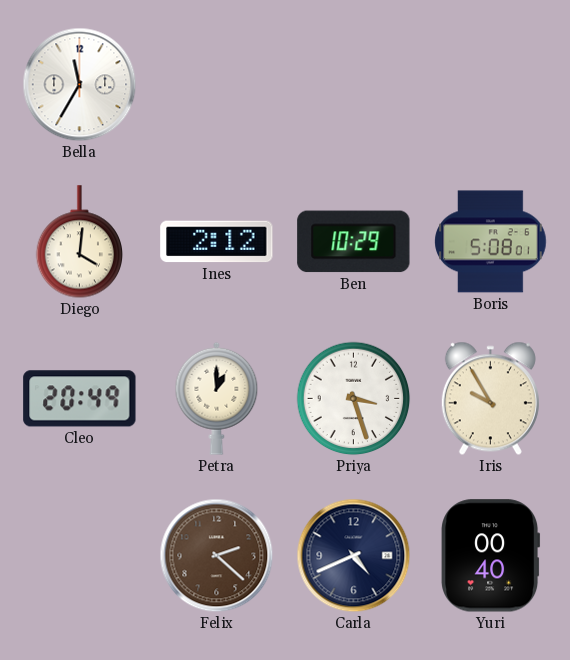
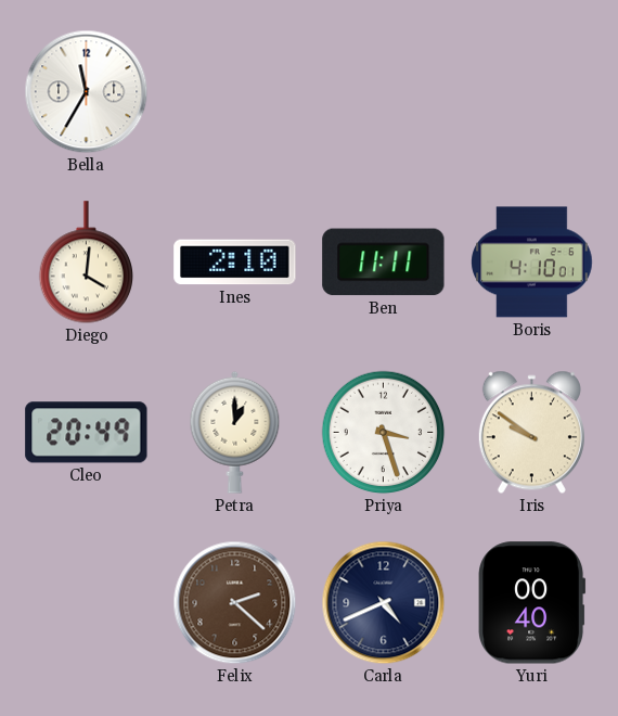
Ines: 2:12 -> 2:10
Ben: 10:29 -> 11:11
Boris: 5:08 -> 4:10
Iris: 9:55 -> 9:51
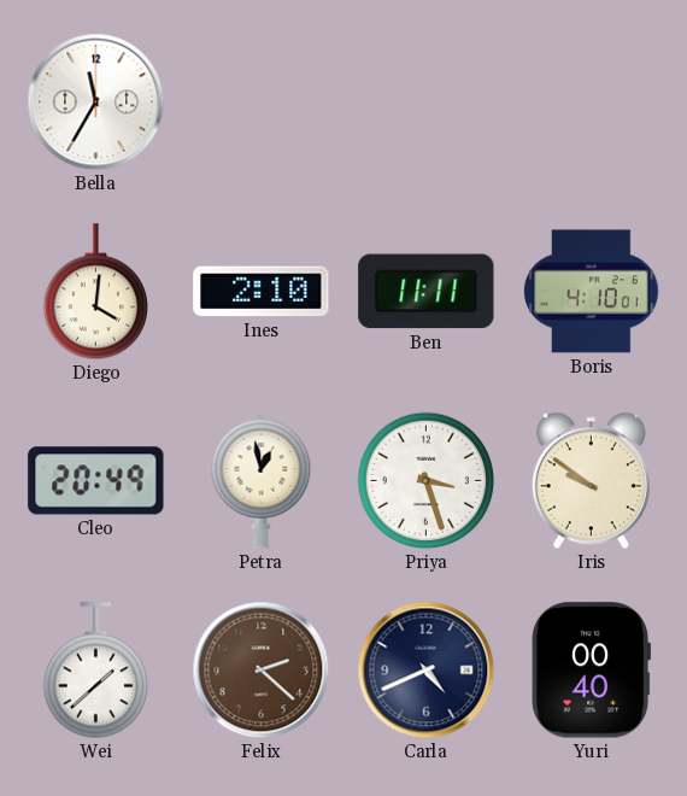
Petra: 1:00 -> 12:58
Wei: none -> 1:38
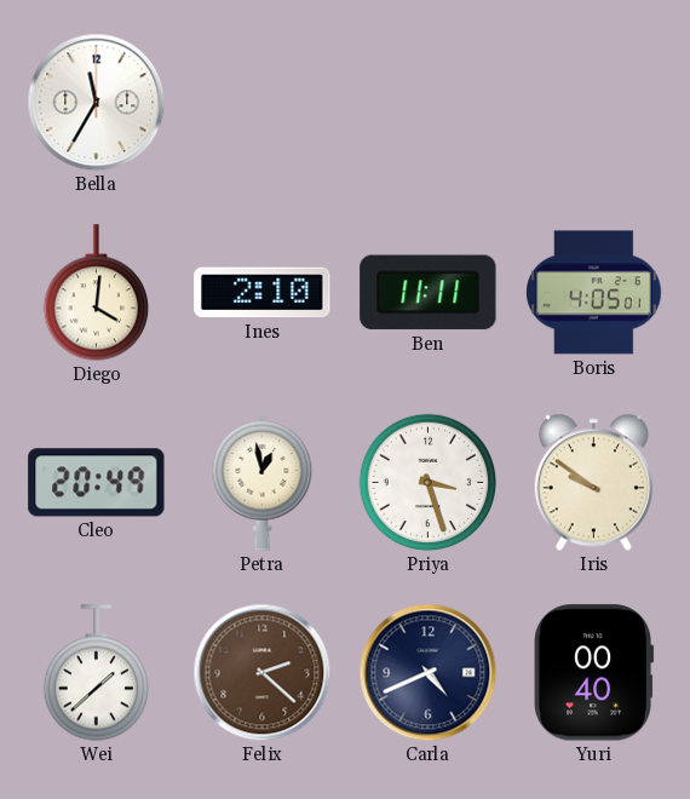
Boris: 4:10 -> 4:05
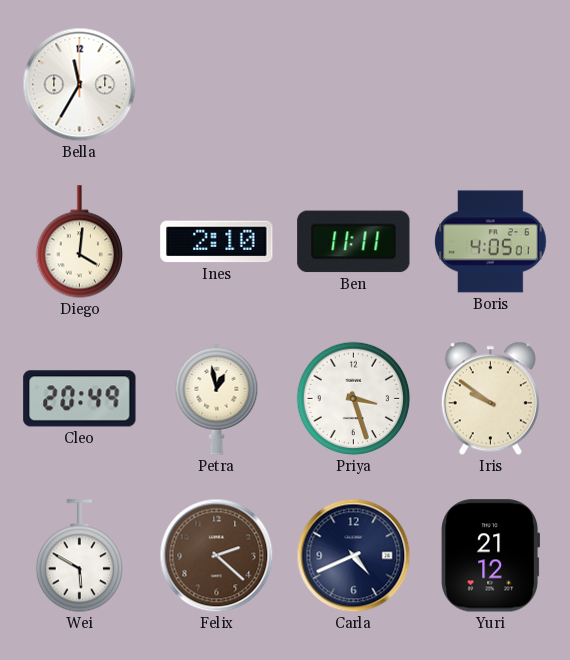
Wei: 1:38 -> 5:50
Yuri: 00:40 -> 21:12
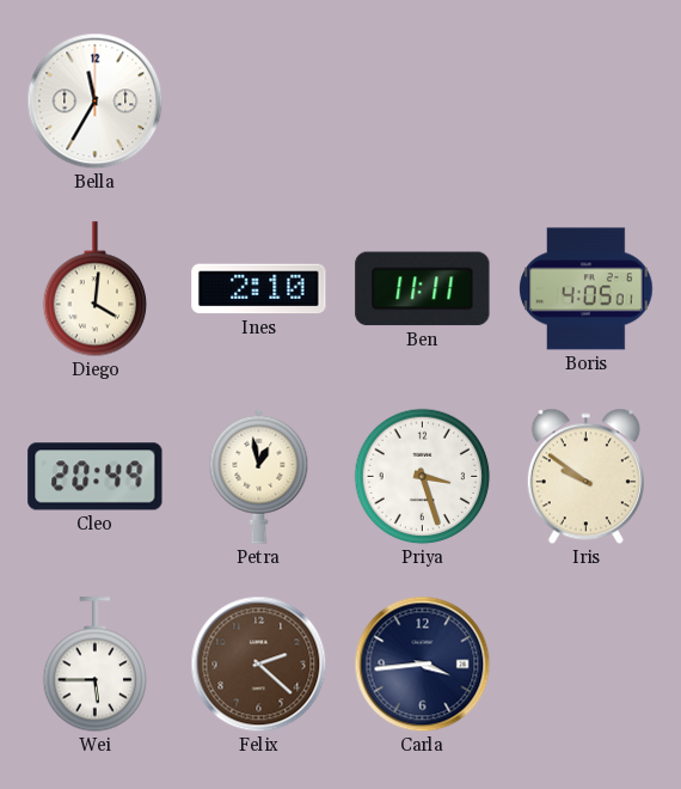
Wei: 5:50 -> 5:45
Carla: 4:41 -> 3:44
Yuri: 21:12 -> none
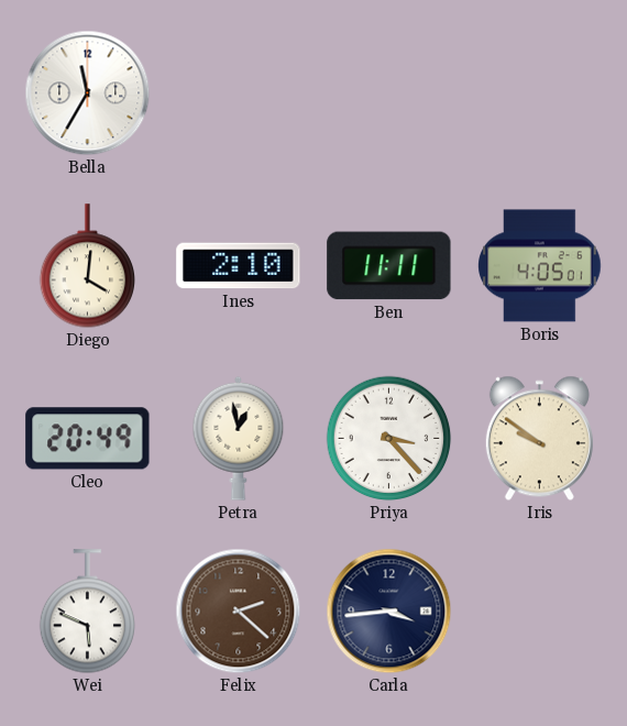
Priya: 3:27 -> 3:23
Wei: 5:45 -> 5:49
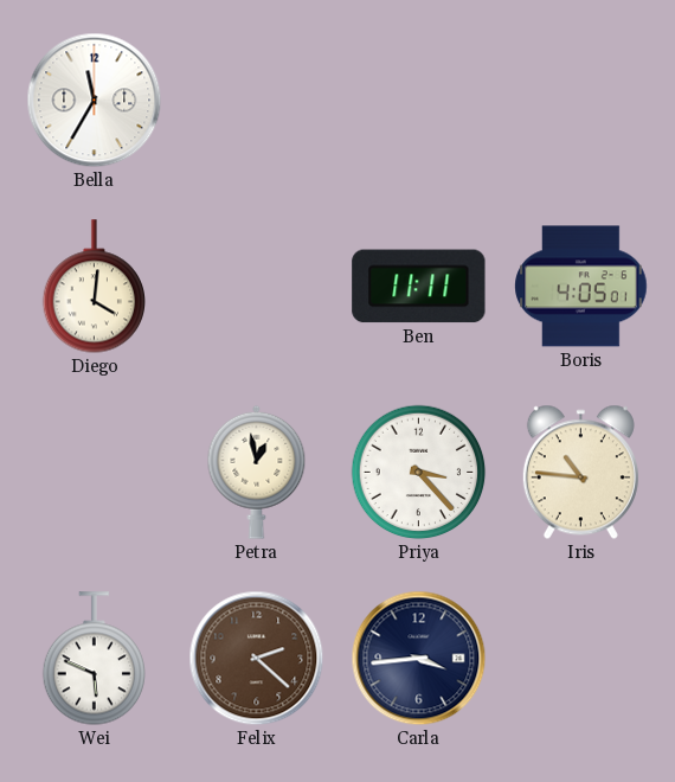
Ines: 2:10 -> none
Cleo: 20:49 -> none
Iris: 9:51 -> 10:46
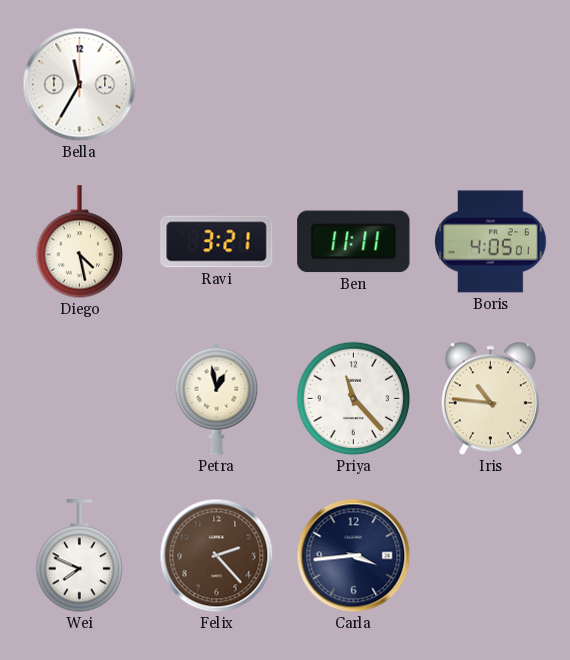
Diego: 4:01 -> 4:28
Ravi: none -> 3:21
Priya: 3:23 -> 11:23
Wei: 5:49 -> 7:49
Felix: 2:22 -> 2:23
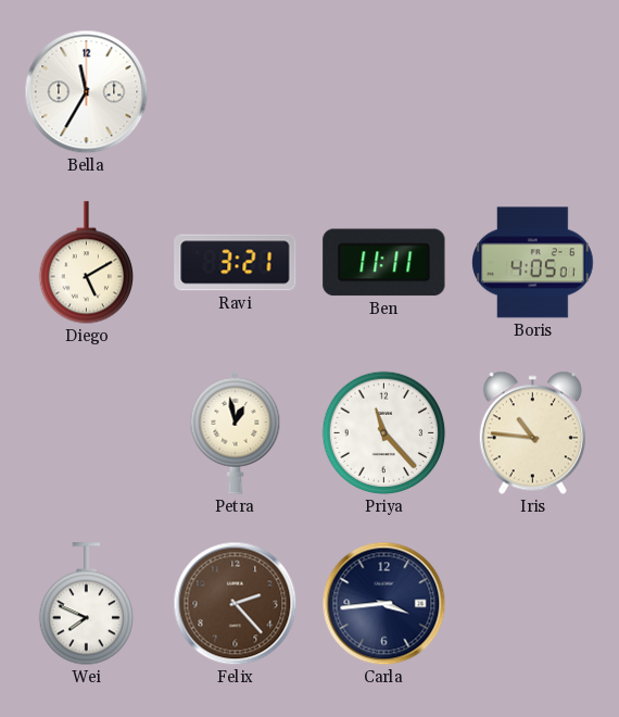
Diego: 4:28 -> 5:10
